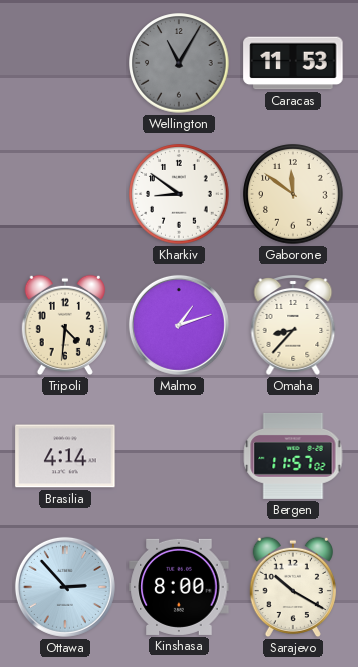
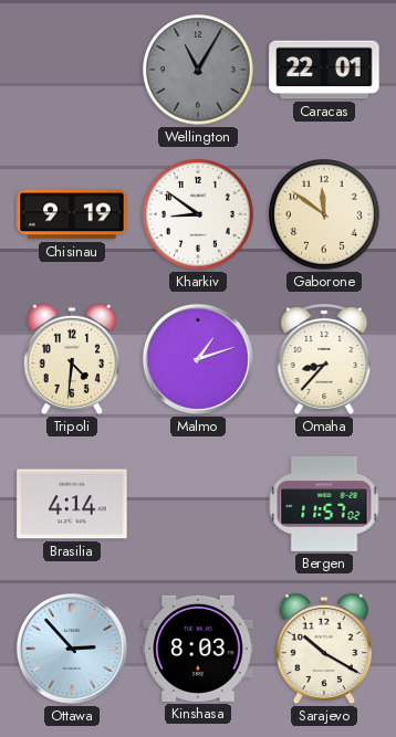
Caracas: 11:53 -> 22:01
Chisinau: none -> 9:19
Kinshasa: 8:00 -> 8:03
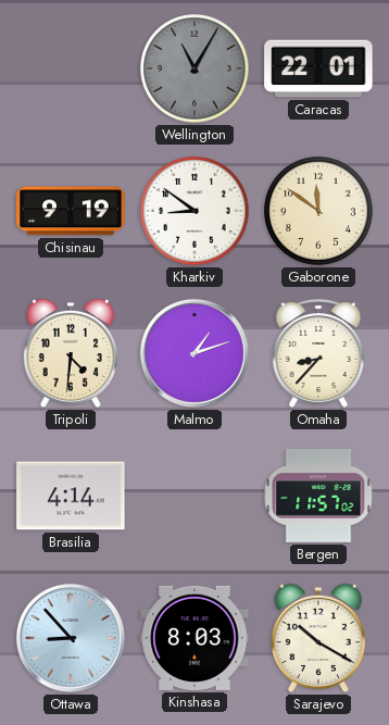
Ottawa: 2:53 -> 8:53
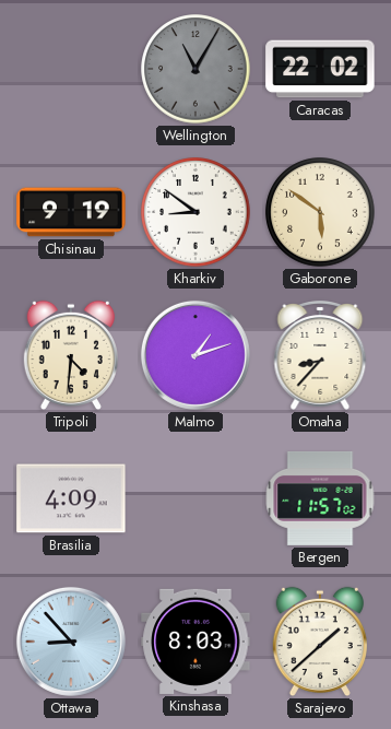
Caracas: 22:01 -> 22:02
Gaborone: 11:51 -> 5:51
Brasilia: 4:14 -> 4:09
Sarajevo: 10:20 -> 1:38
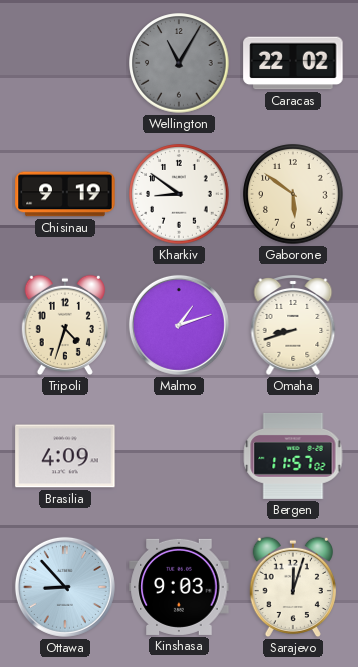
Tripoli: 4:31 -> 4:33
Omaha: 8:37 -> 8:42
Kinshasa: 8:03 -> 9:03
Sarajevo: 1:38 -> 12:03
